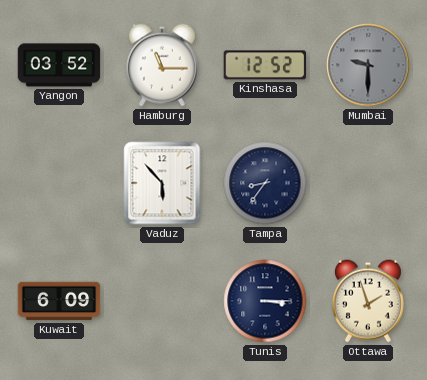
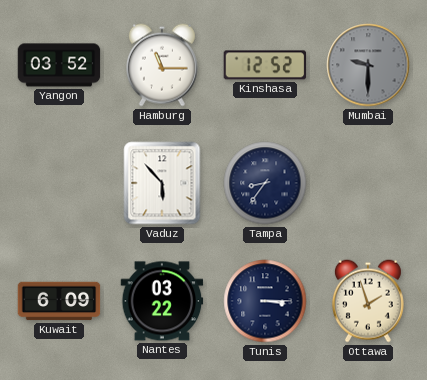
Nantes: none -> 03:22
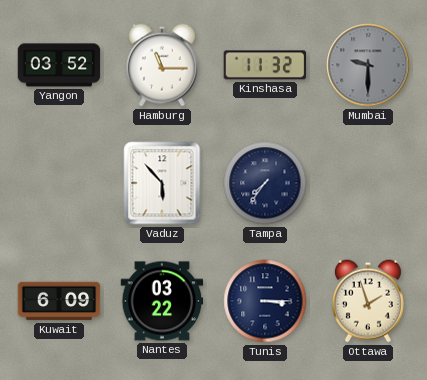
Kinshasa: 12:52 -> 11:32
Tampa: 8:36 -> 7:36
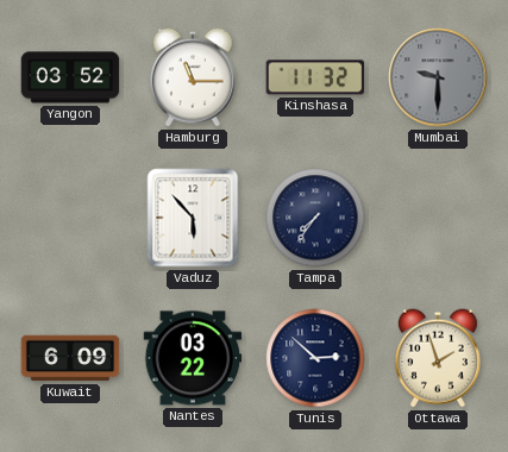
Tunis: 3:15 -> 2:52
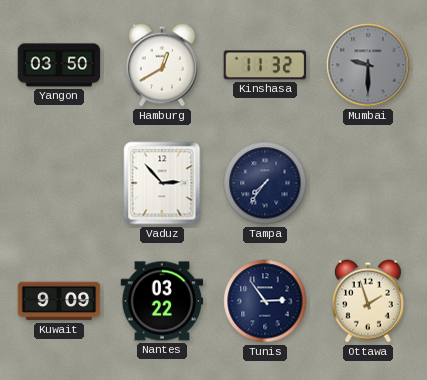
Yangon: 03:52 -> 03:50
Hamburg: 11:15 -> 12:40
Vaduz: 5:53 -> 2:53
Kuwait: 6:09 -> 9:09
Tunis: 2:52 -> 2:54
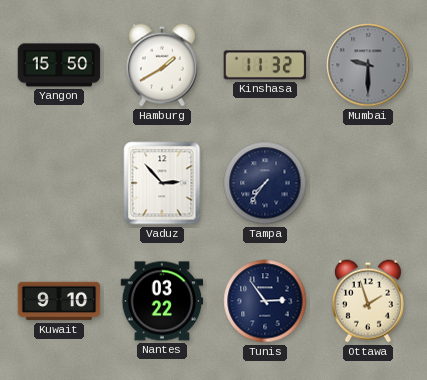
Yangon: 03:50 -> 15:50
Hamburg: 12:40 -> 1:40
Kuwait: 9:09 -> 9:10
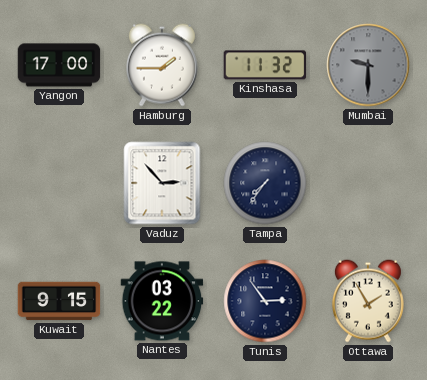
Yangon: 15:50 -> 17:00
Hamburg: 1:40 -> 1:45
Kuwait: 9:10 -> 9:15
Ottawa: 1:57 -> 1:55
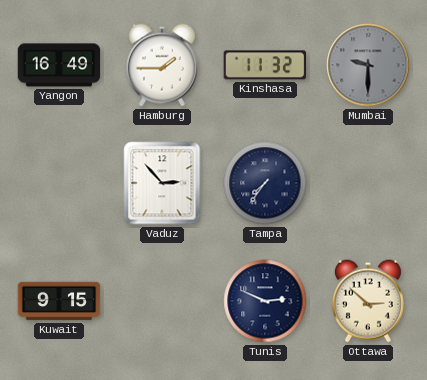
Yangon: 17:00 -> 16:49
Nantes: 03:22 -> none
Tunis: 2:54 -> 2:49
Ottawa: 1:55 -> 2:52
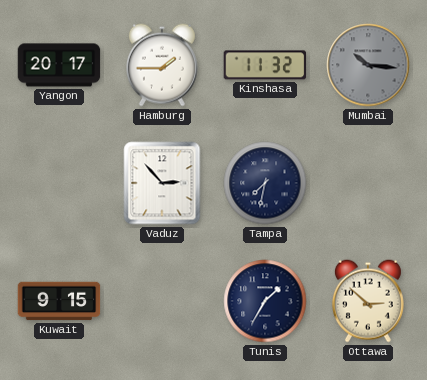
Yangon: 16:49 -> 20:17
Mumbai: 9:30 -> 10:16
Tampa: 7:36 -> 7:32
Tunis: 2:49 -> 1:35
